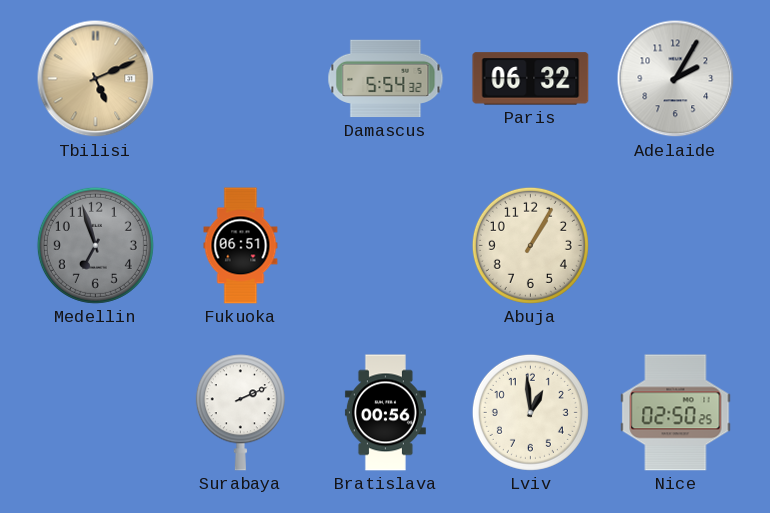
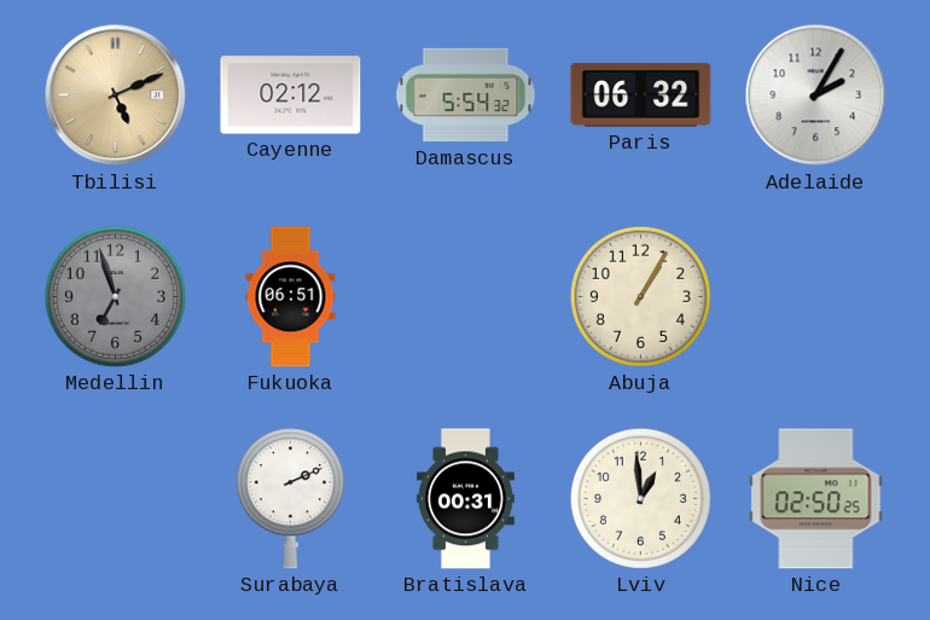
Cayenne: none -> 02:12
Bratislava: 00:56 -> 00:31
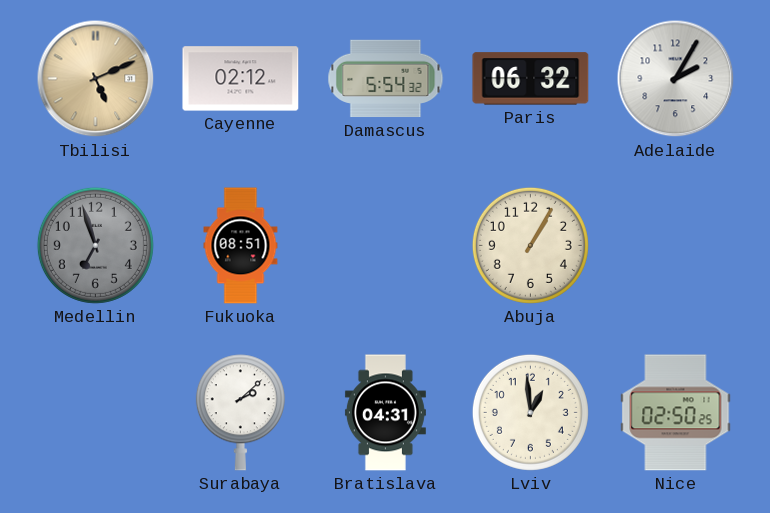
Fukuoka: 06:51 -> 08:51
Surabaya: 2:11 -> 2:08
Bratislava: 00:31 -> 04:31
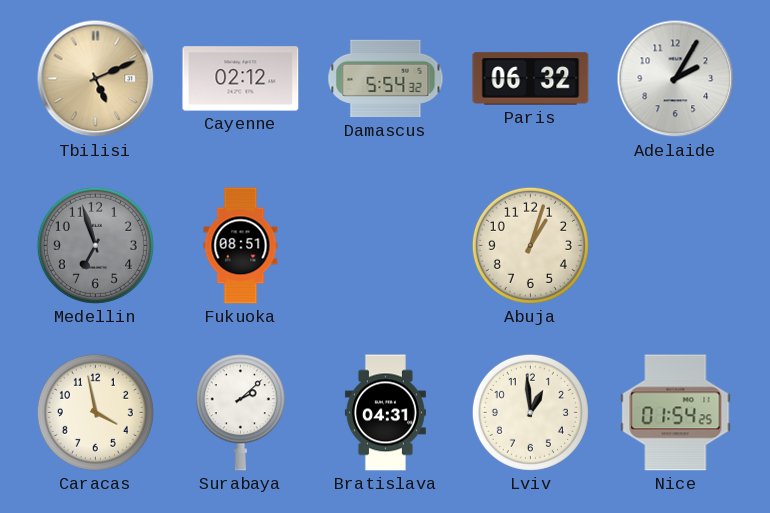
Abuja: 1:05 -> 1:03
Caracas: none -> 3:58
Nice: 02:50 -> 01:54
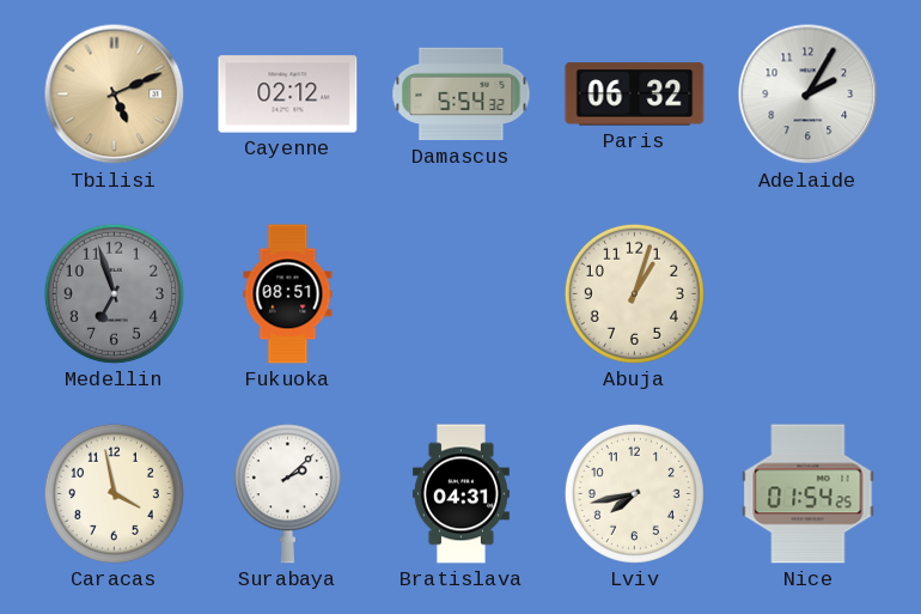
Lviv: 12:59 -> 7:43
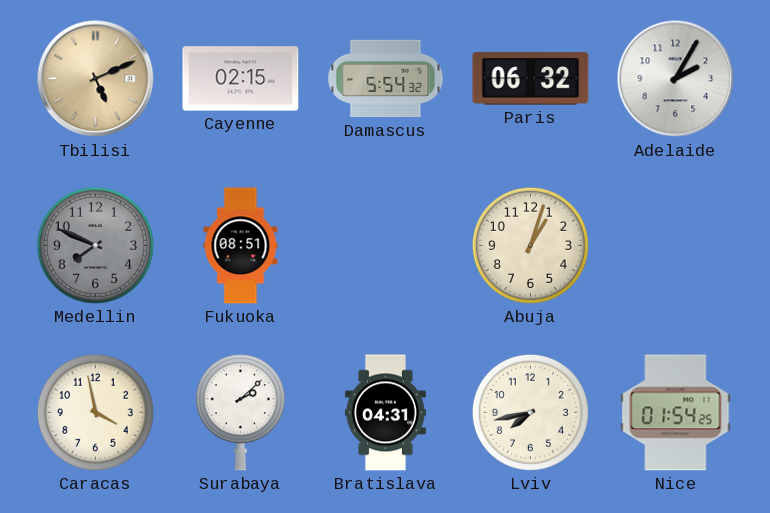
Cayenne: 02:12 -> 02:15
Medellin: 6:57 -> 7:49
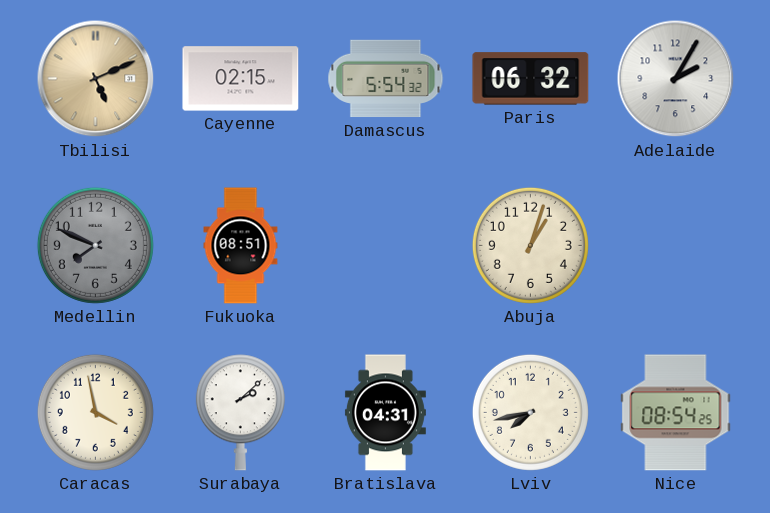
Nice: 01:54 -> 08:54
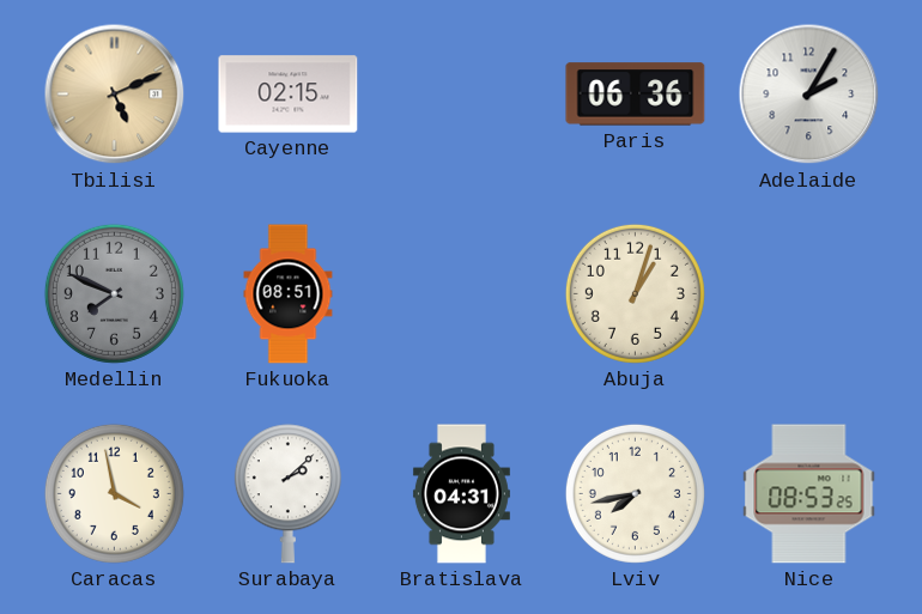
Damascus: 5:54 -> none
Paris: 06:32 -> 06:36
Nice: 08:54 -> 08:53
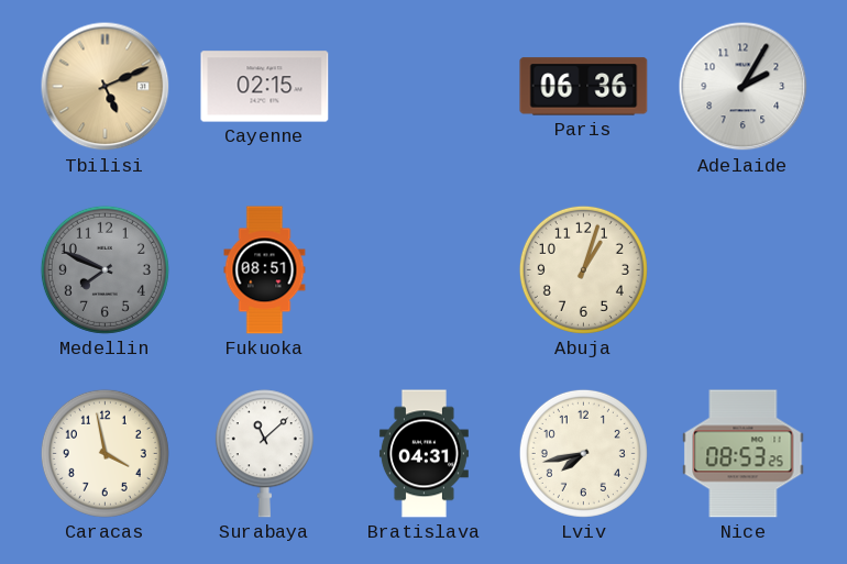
Surabaya: 2:08 -> 11:08
